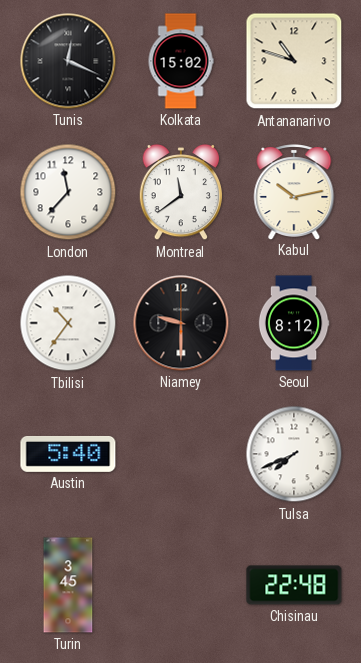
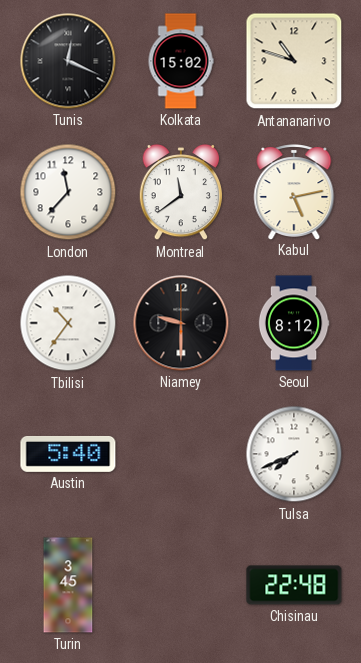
Kabul: 10:13 -> 5:13
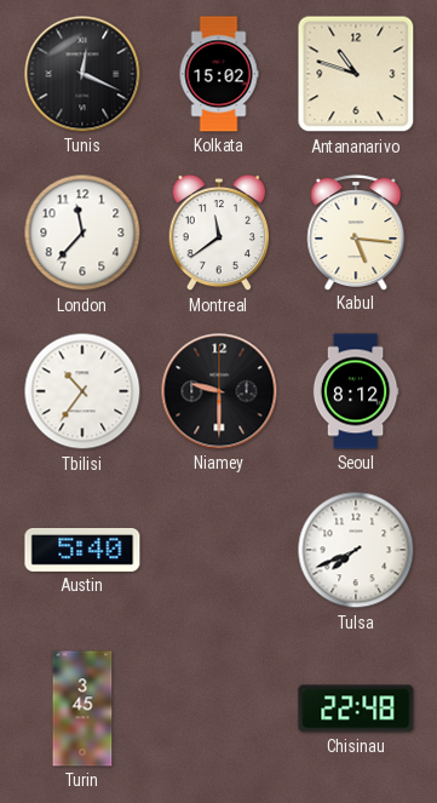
Kabul: 5:13 -> 5:16
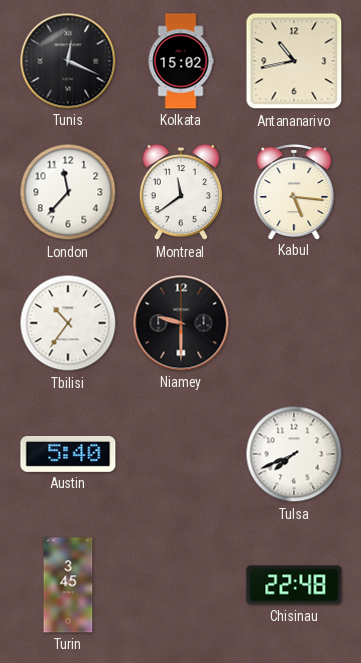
Antananarivo: 10:48 -> 10:43
Seoul: 8:12 -> none
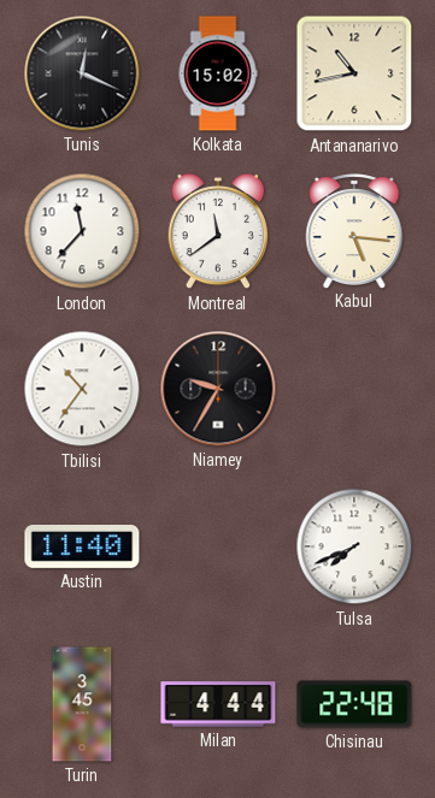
Niamey: 9:30 -> 9:35
Austin: 5:40 -> 11:40
Milan: none -> 4:44
